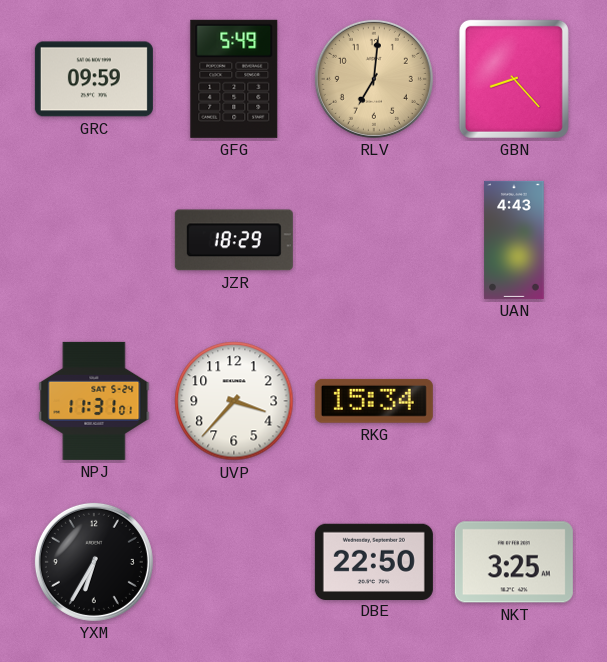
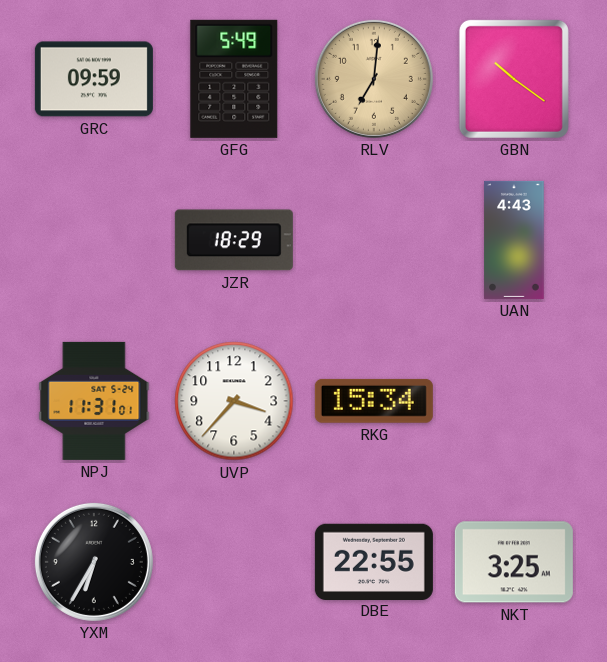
GBN: 8:23 -> 10:21
DBE: 22:50 -> 22:55
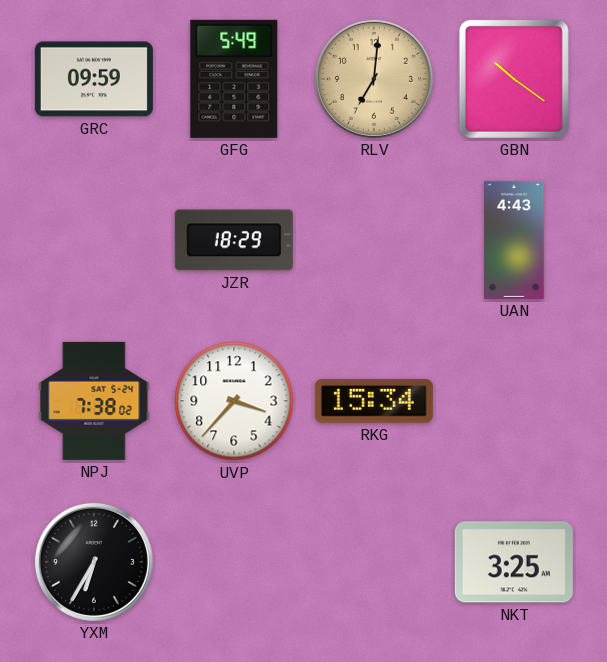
NPJ: 11:31 -> 7:38
DBE: 22:55 -> none
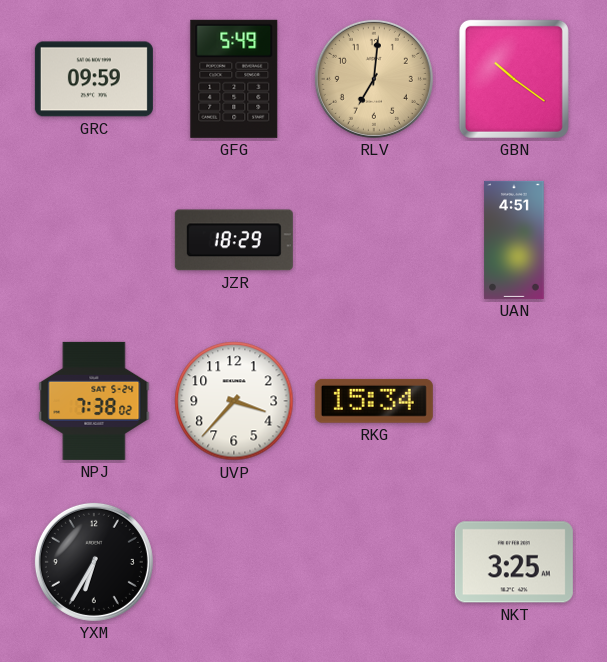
UAN: 4:43 -> 4:51
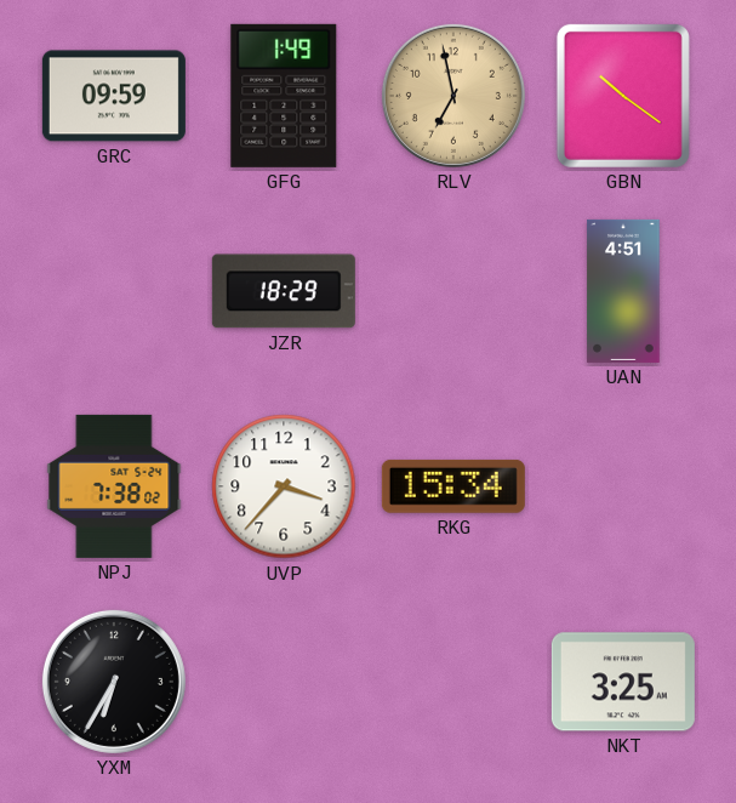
GFG: 5:49 -> 1:49
RLV: 7:01 -> 6:58
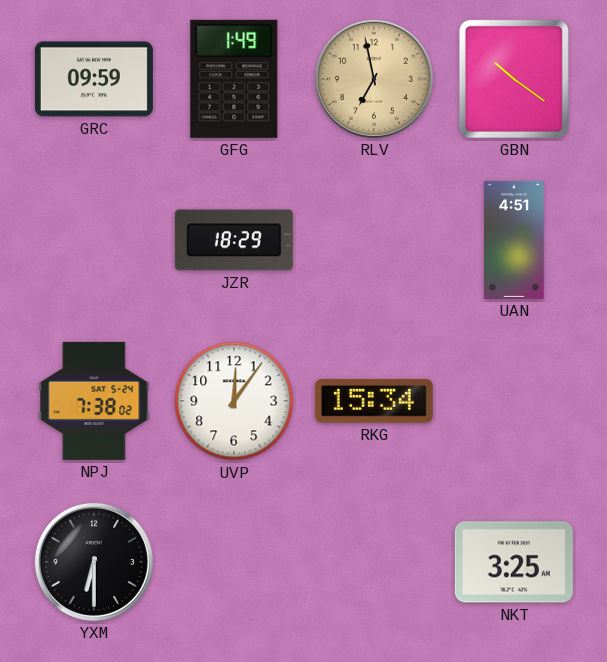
UVP: 3:37 -> 12:06
YXM: 6:35 -> 6:30
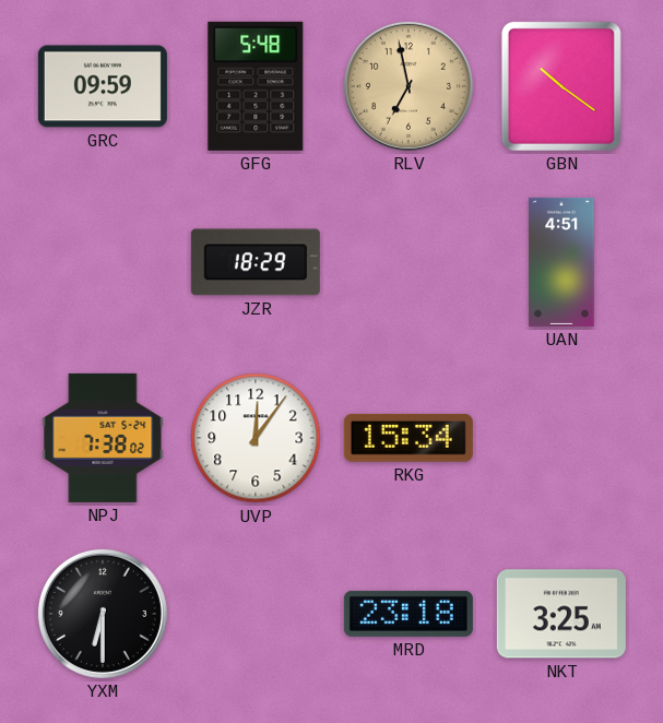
GFG: 1:49 -> 5:48
MRD: none -> 23:18
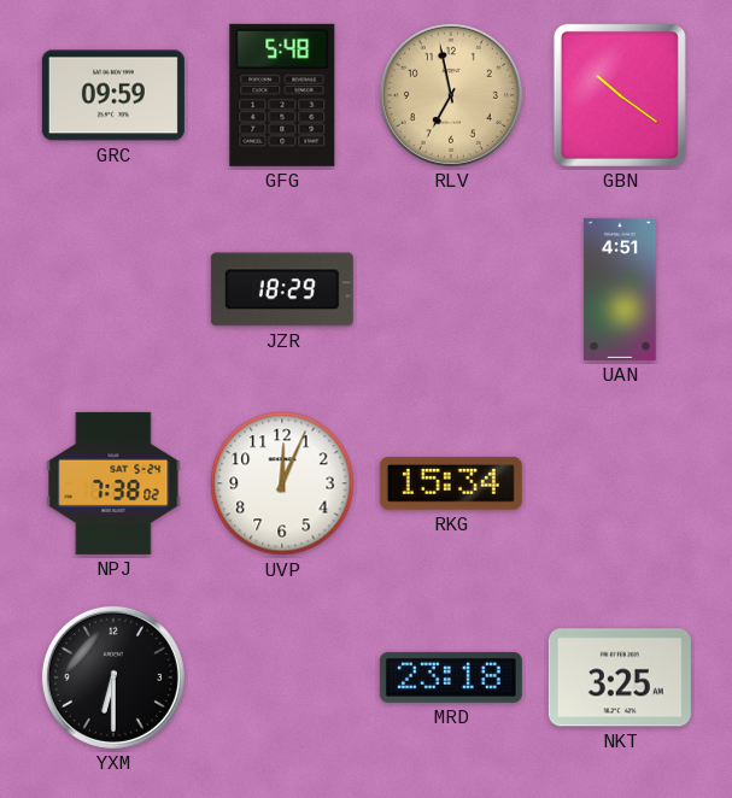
UVP: 12:06 -> 12:04
